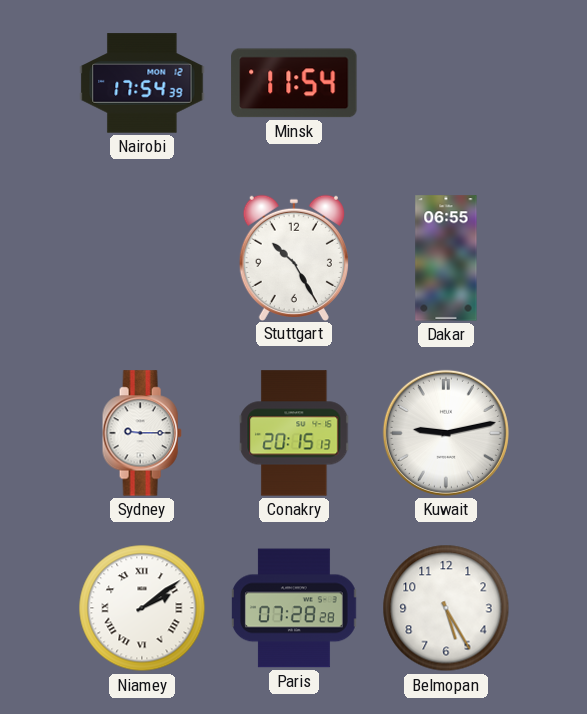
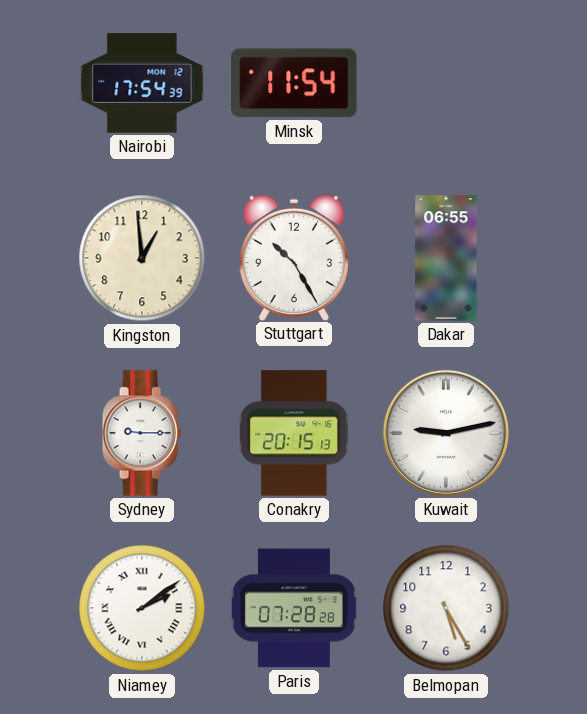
Kingston: none -> 12:59
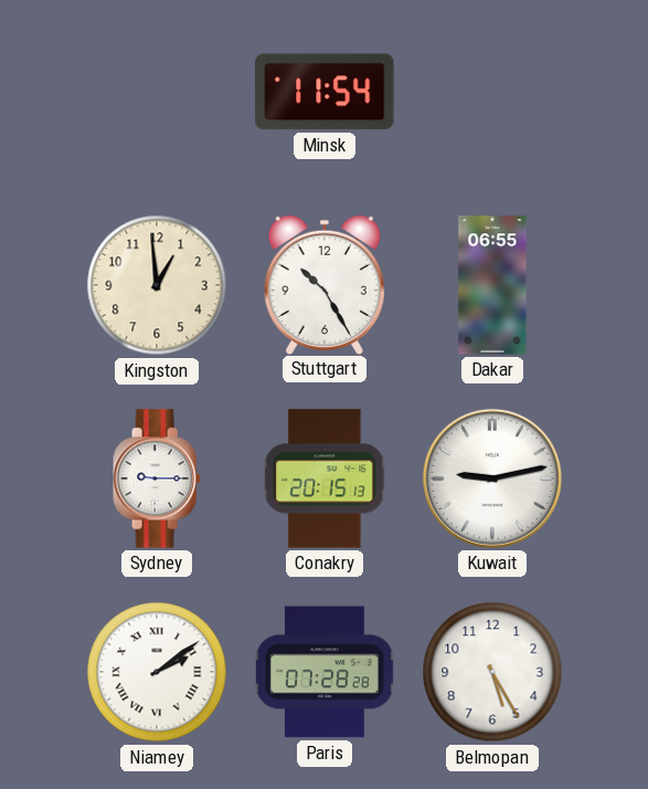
Nairobi: 17:54 -> none
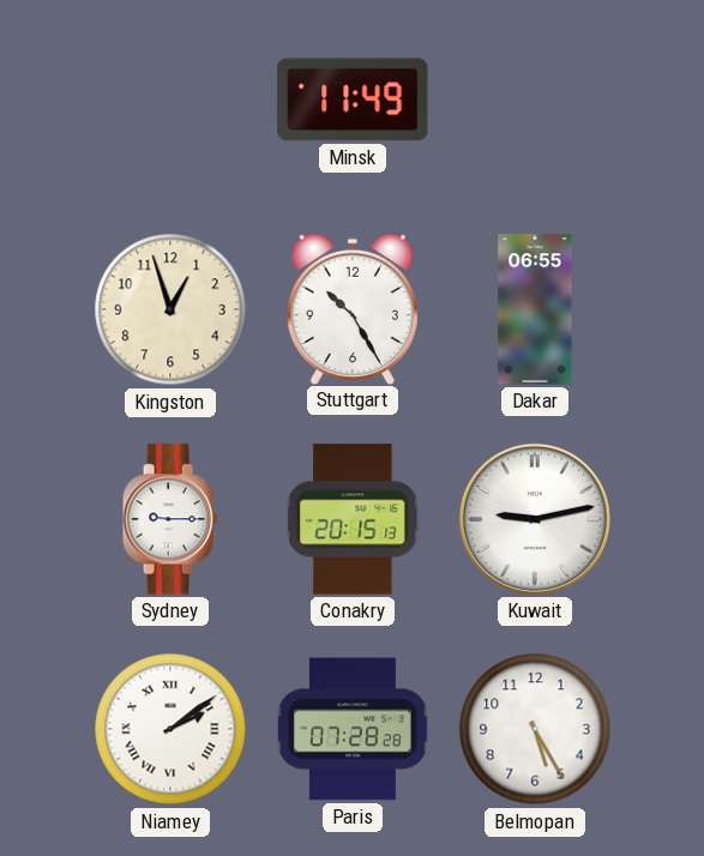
Minsk: 11:54 -> 11:49
Kingston: 12:59 -> 12:57
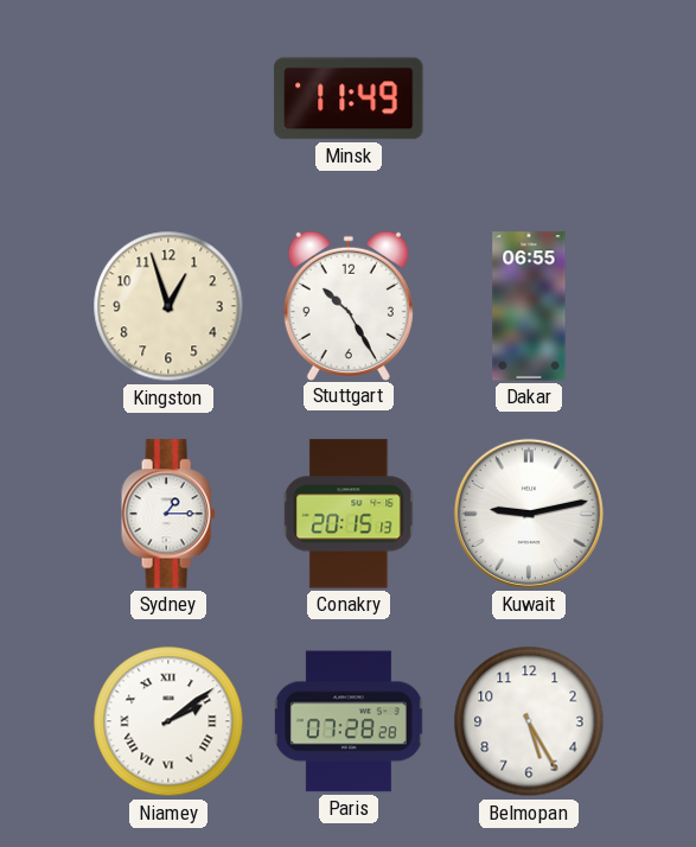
Sydney: 9:15 -> 1:15
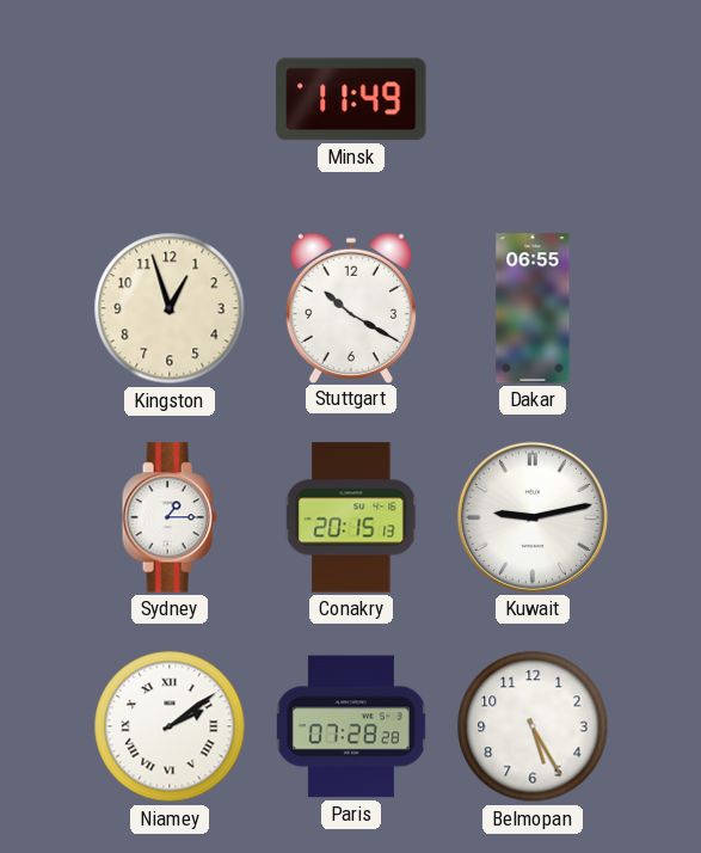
Stuttgart: 10:25 -> 10:20
